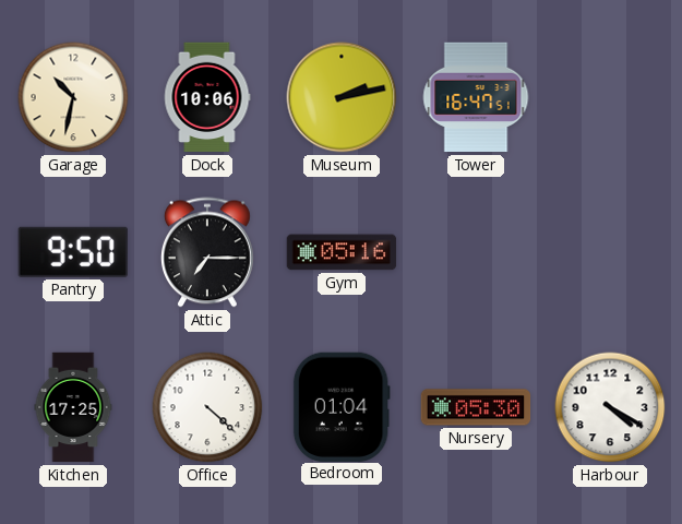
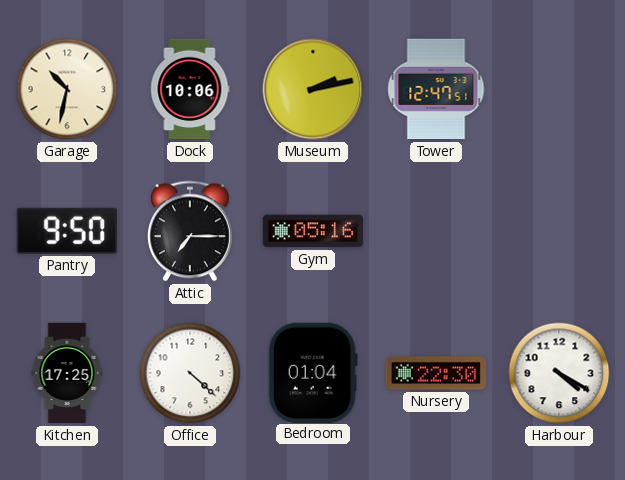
Tower: 16:47 -> 12:47
Nursery: 05:30 -> 22:30
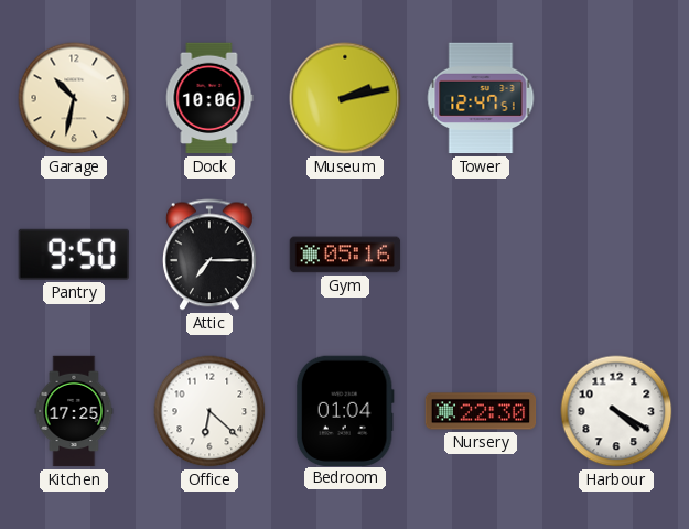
Office: 4:22 -> 6:22
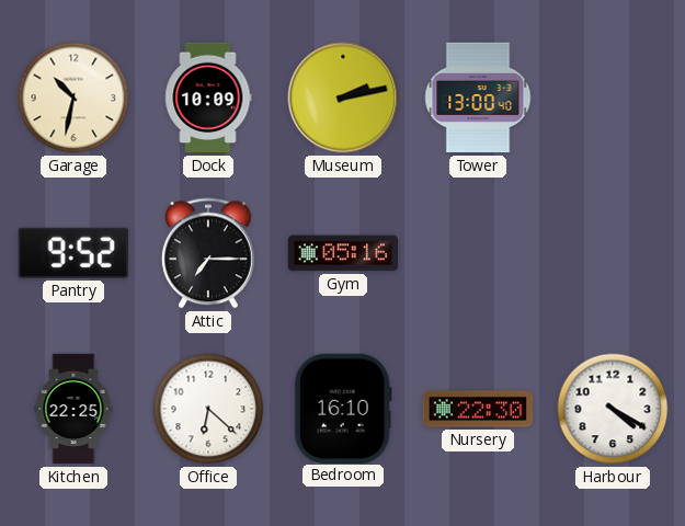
Dock: 10:06 -> 10:09
Tower: 12:47 -> 13:00
Pantry: 9:50 -> 9:52
Kitchen: 17:25 -> 22:25
Bedroom: 01:04 -> 16:10
